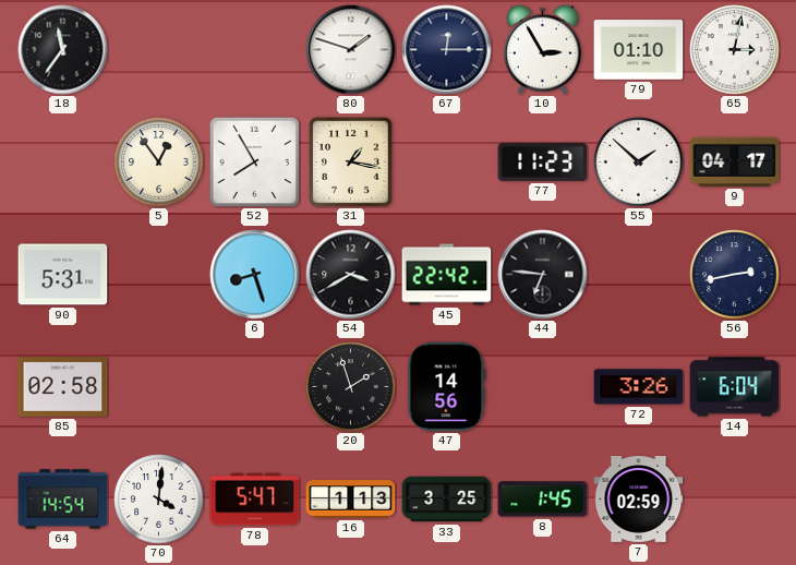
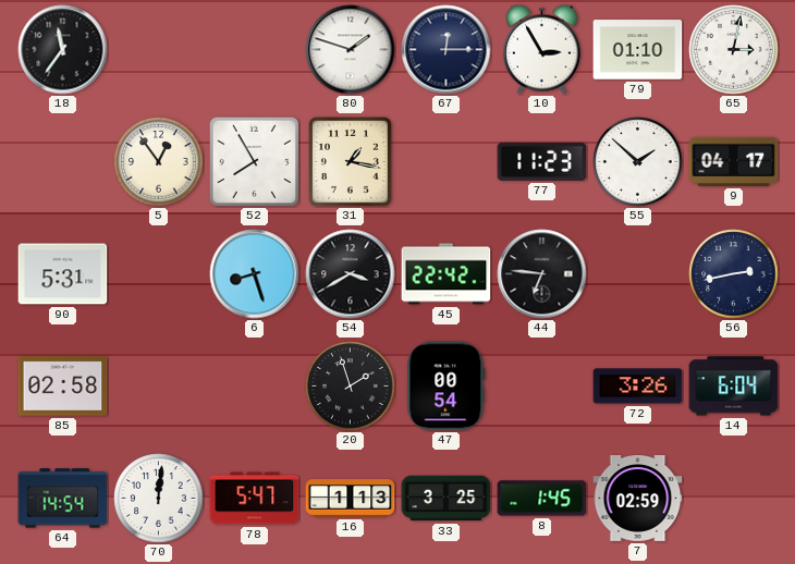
47: 14:56 -> 00:54
70: 4:01 -> 12:01
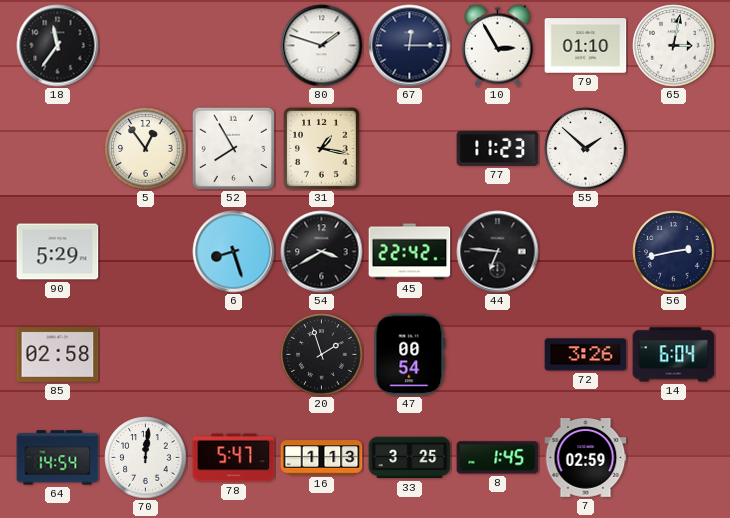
9: 04:17 -> none
90: 5:31 -> 5:29
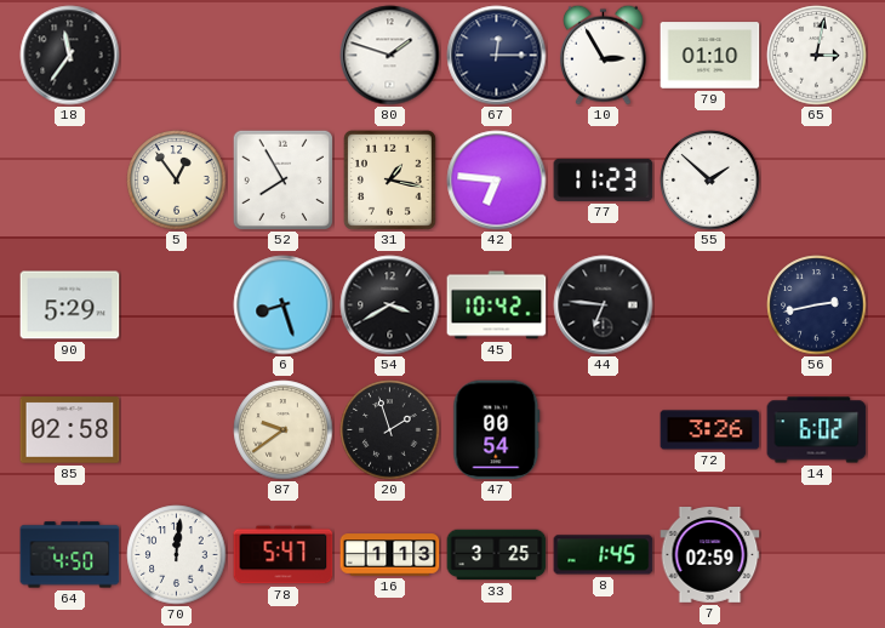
42: none -> 6:46
45: 22:42 -> 10:42
87: none -> 9:39
14: 6:04 -> 6:02
64: 14:54 -> 4:50
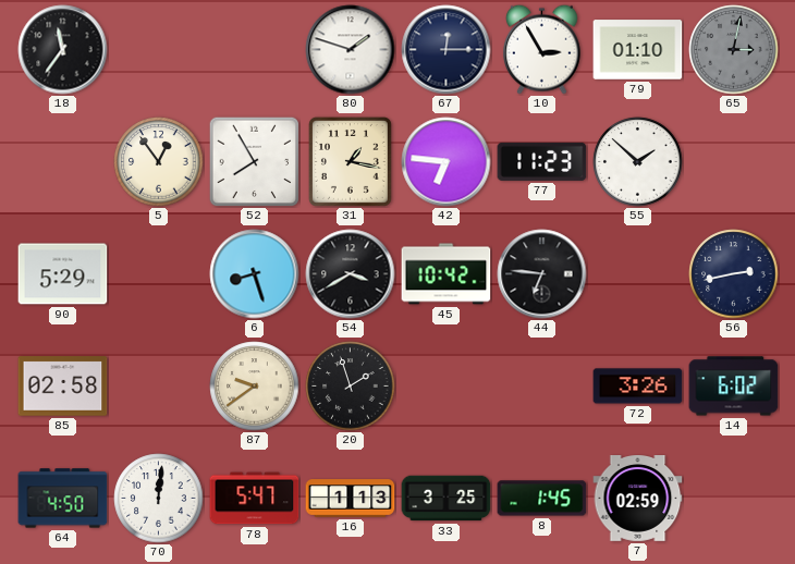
65 dial: white -> grey
47: 00:54 -> none
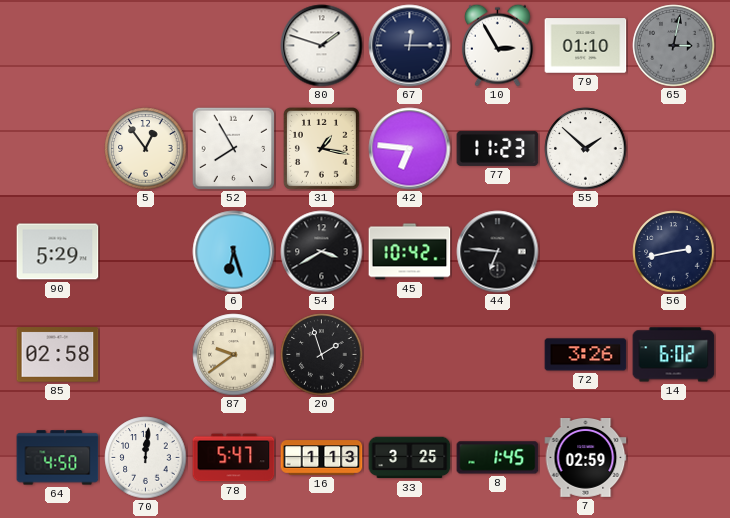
18: 11:36 -> none
6: 8:27 -> 6:27
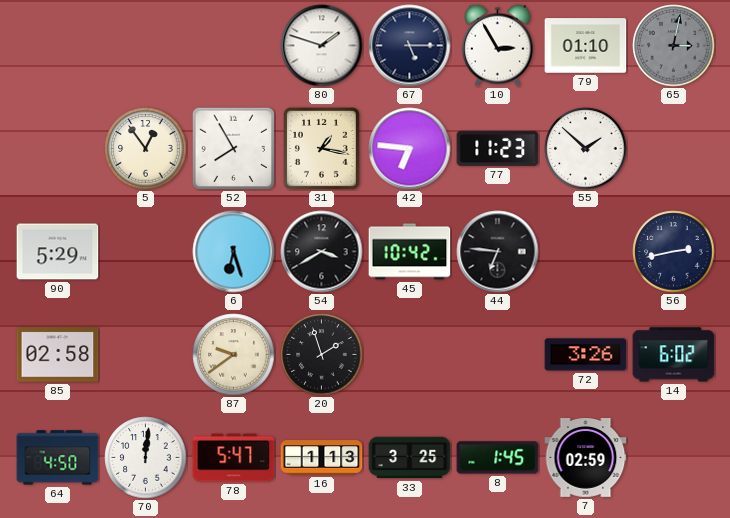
67: 12:15 -> 5:15
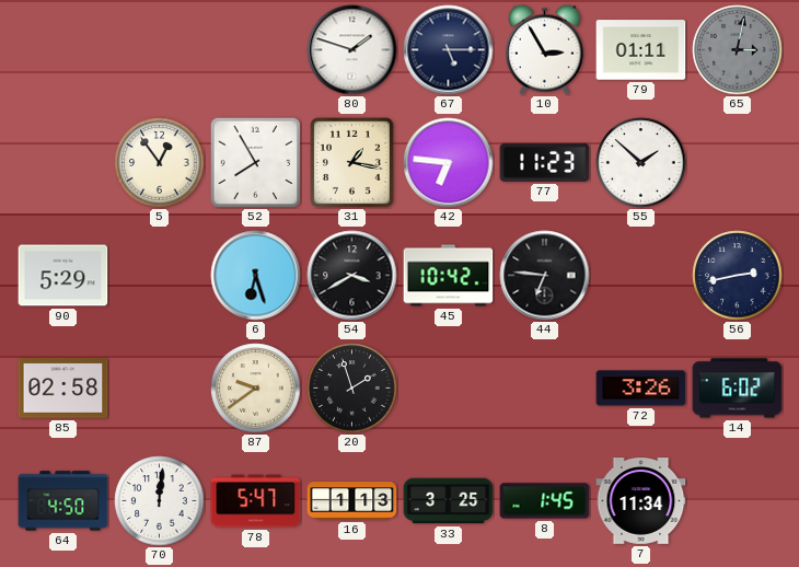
79: 01:10 -> 01:11
7: 02:59 -> 11:34
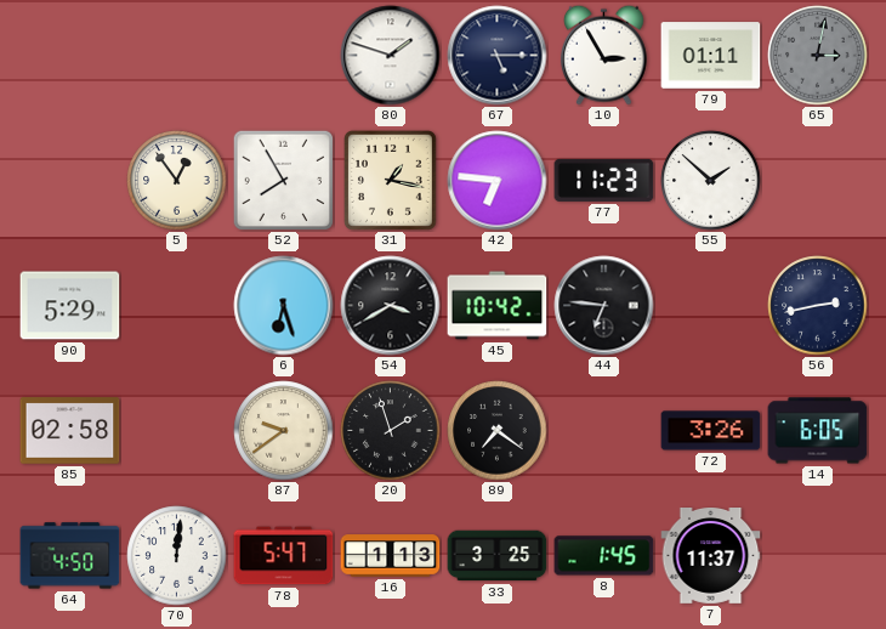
89: none -> 7:21
14: 6:02 -> 6:05
7: 11:34 -> 11:37
